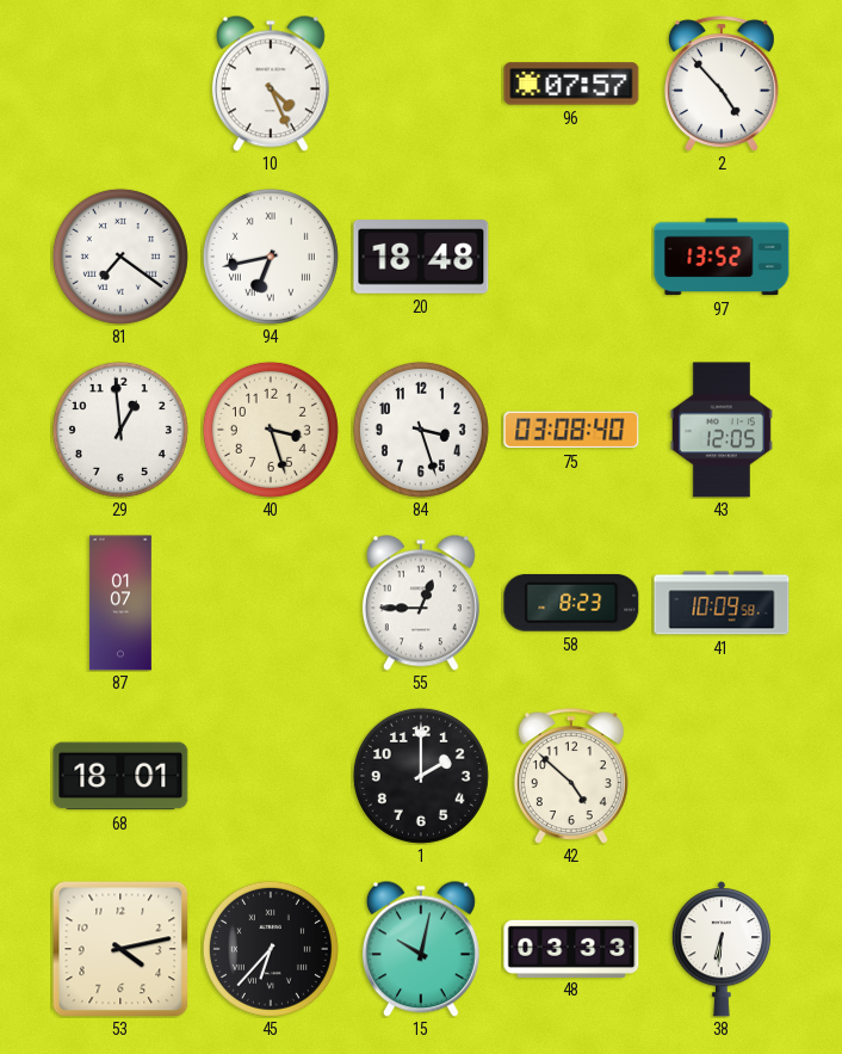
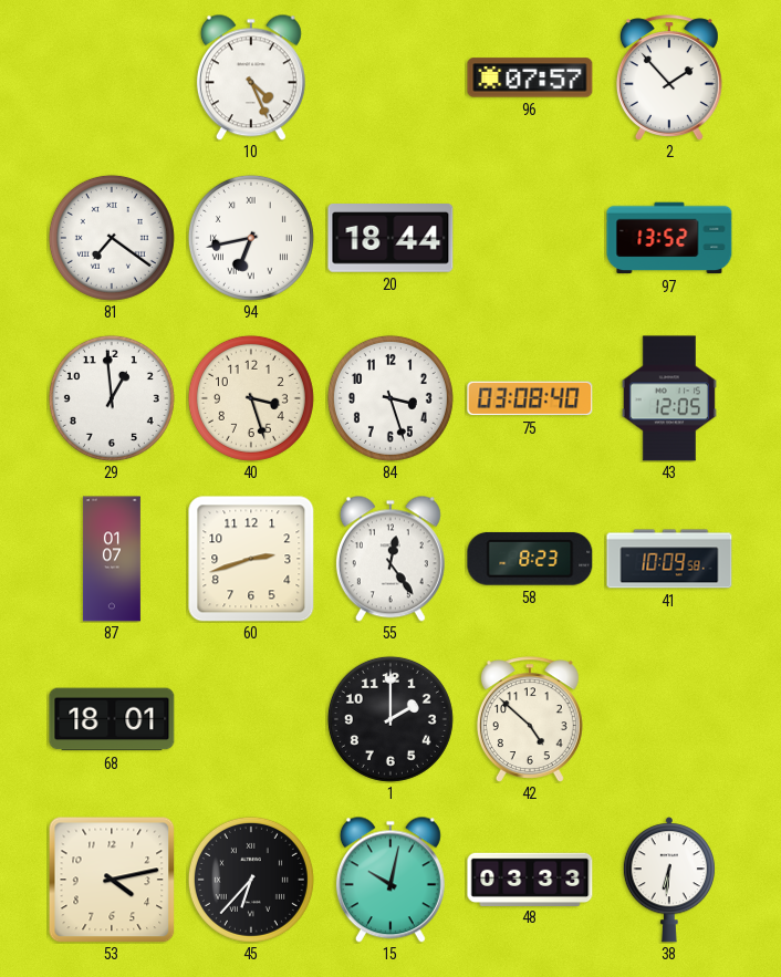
2: 4:53 -> 1:53
20: 18:48 -> 18:44
60: none -> 2:42
55: 12:45 -> 12:24
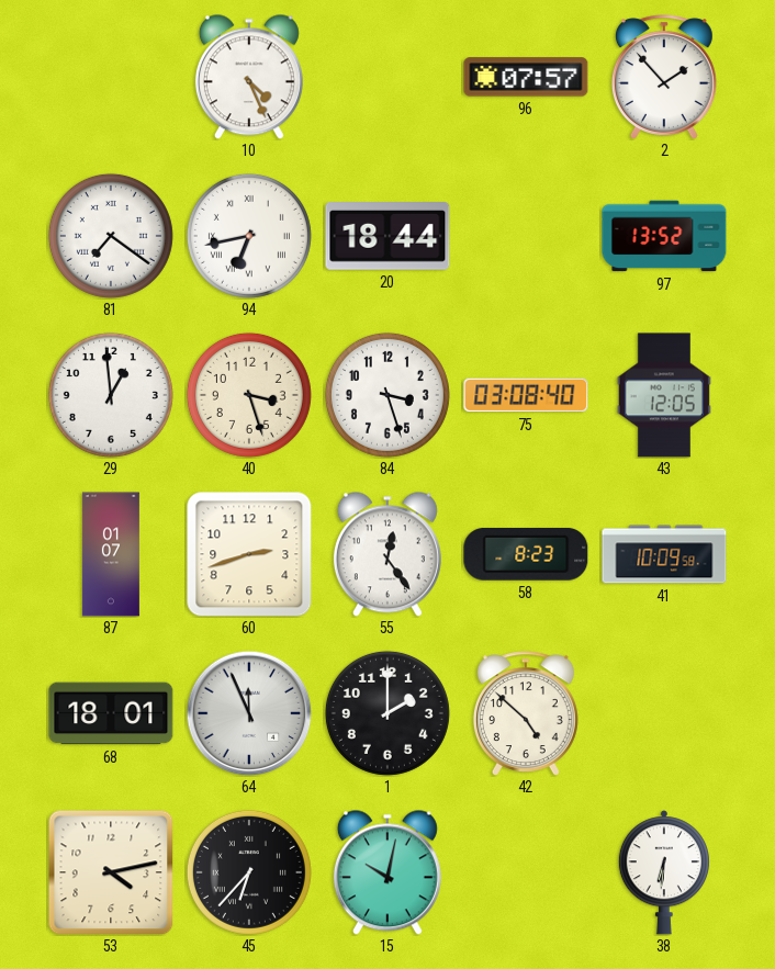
64: none -> 11:56
48: 03:33 -> none
